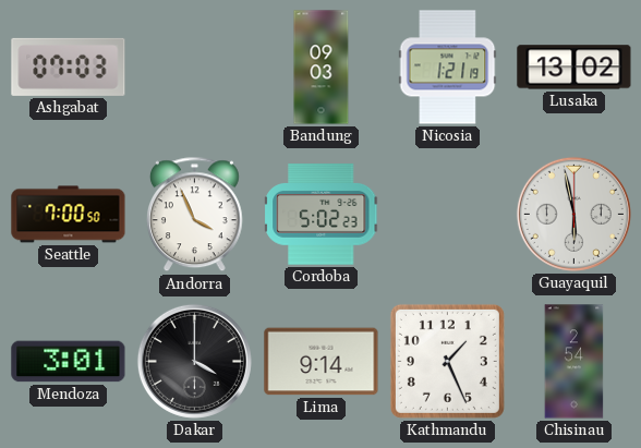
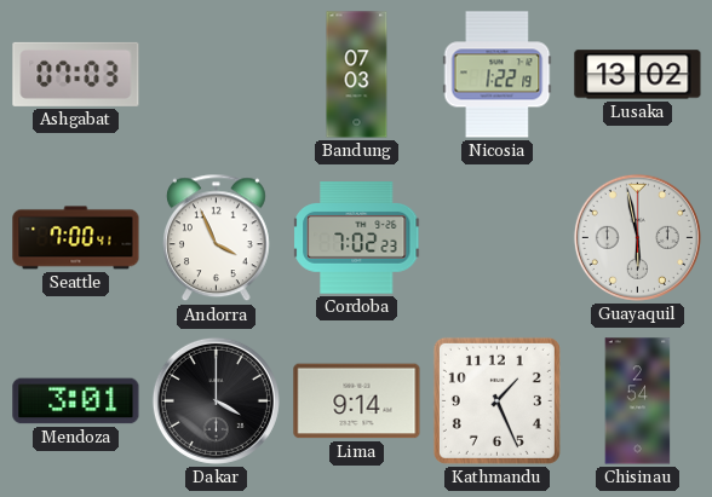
Bandung: 09:03 -> 07:03
Nicosia: 1:21 -> 1:22
Seattle: 7:00:50 -> 7:00:41
Cordoba: 5:02 -> 7:02
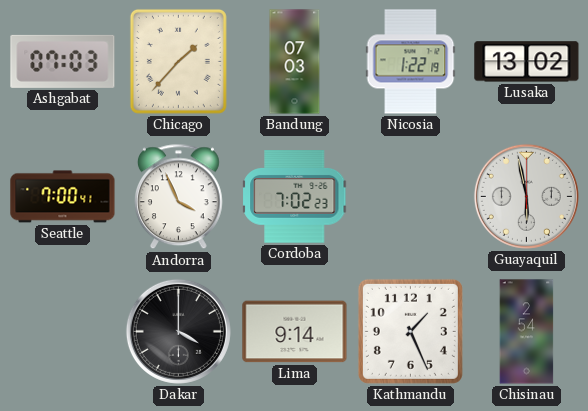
Chicago: none -> 1:37
Mendoza: 3:01 -> none
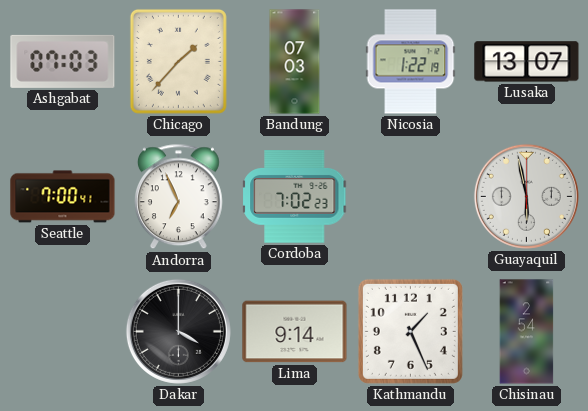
Lusaka: 13:02 -> 13:07
Andorra: 3:56 -> 6:56
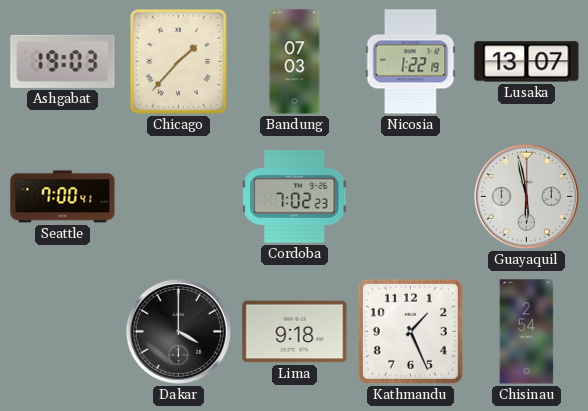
Ashgabat: 07:03 -> 19:03
Andorra: 6:56 -> none
Lima: 9:14 -> 9:18
